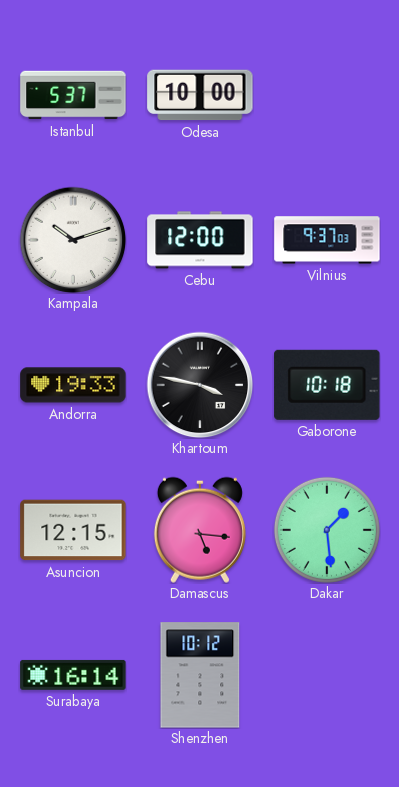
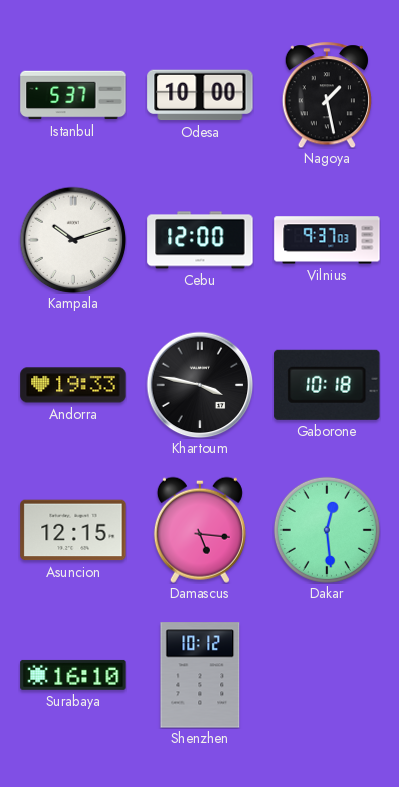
Nagoya: none -> 1:28
Dakar: 1:29 -> 12:29
Surabaya: 16:14 -> 16:10
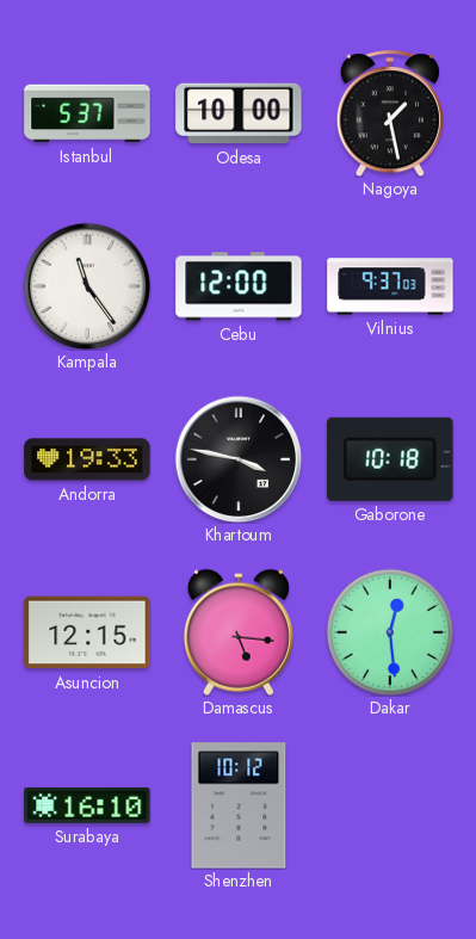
Kampala: 10:12 -> 11:24
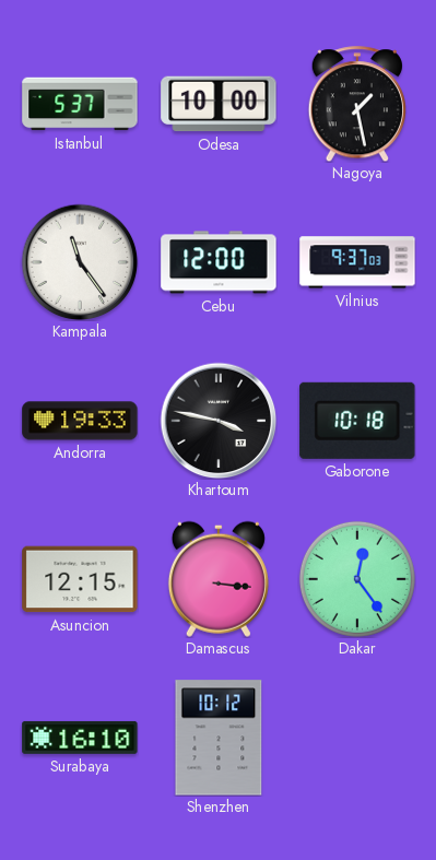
Damascus: 5:16 -> 3:16
Dakar: 12:29 -> 12:24
